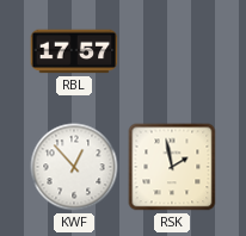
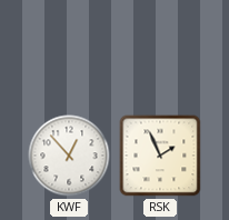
RBL: 17:57 -> none
RSK: 1:58 -> 1:56
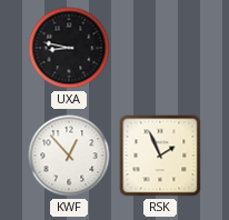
UXA: none -> 8:47
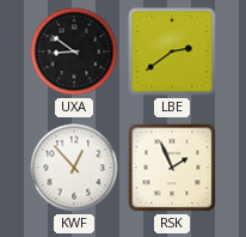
UXA: 8:47 -> 8:51
LBE: none -> 2:39
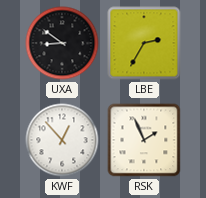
LBE: 2:39 -> 2:35
